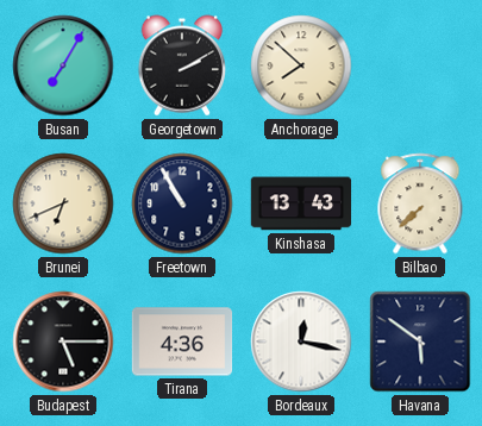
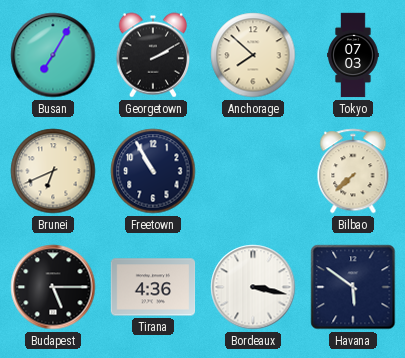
Tokyo: none -> 07:03
Kinshasa: 13:43 -> none
Bordeaux: 12:17 -> 3:17
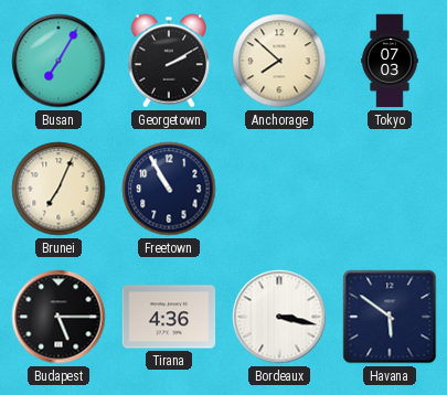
Brunei: 6:41 -> 7:04
Bilbao: 7:38 -> none
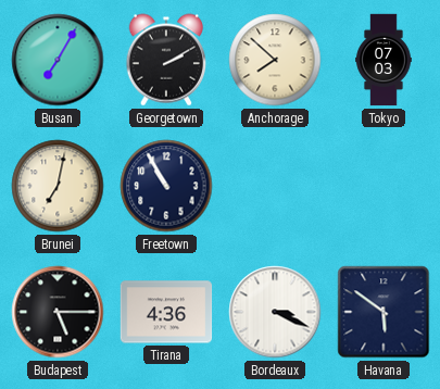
Brunei: 7:04 -> 7:02
Bordeaux: 3:17 -> 3:19
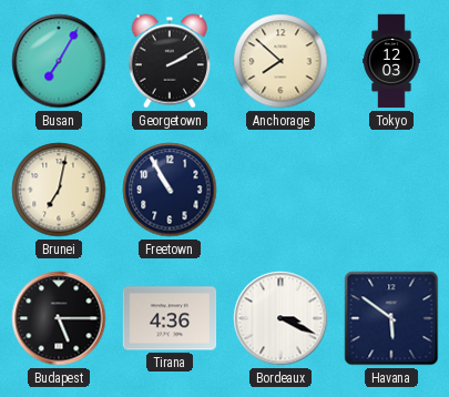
Tokyo: 07:03 -> 12:03
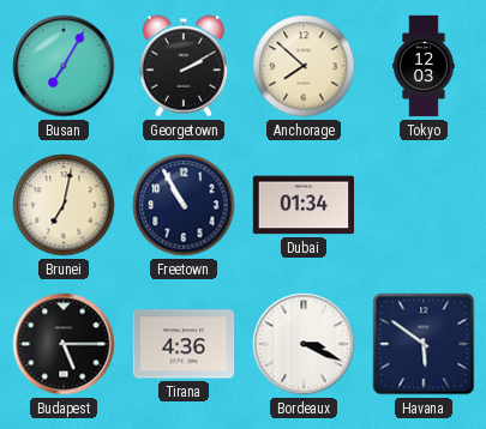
Dubai: none -> 01:34
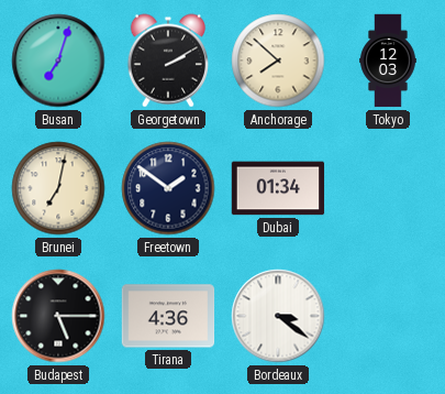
Busan: 7:05 -> 7:03
Freetown: 10:55 -> 1:51
Bordeaux: 3:19 -> 3:21
Havana: 5:51 -> none
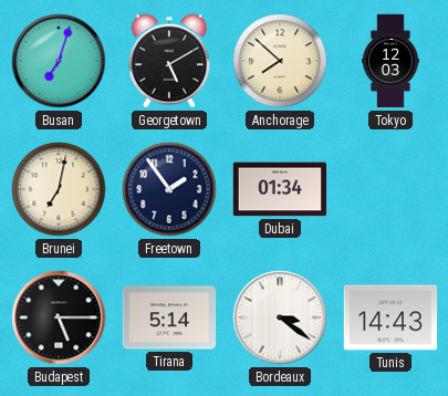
Georgetown: 2:10 -> 5:10
Freetown: 1:51 -> 1:54
Tirana: 4:36 -> 5:14
Tunis: none -> 14:43
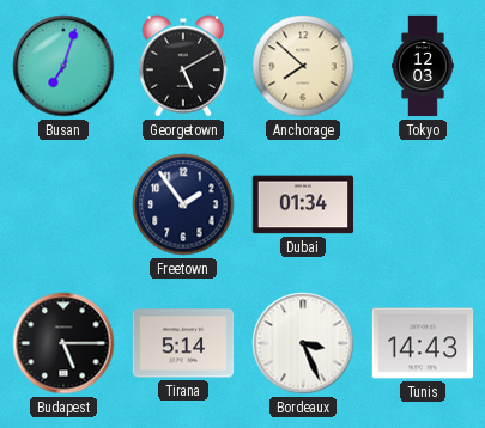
Brunei: 7:02 -> none
Bordeaux: 3:21 -> 3:26
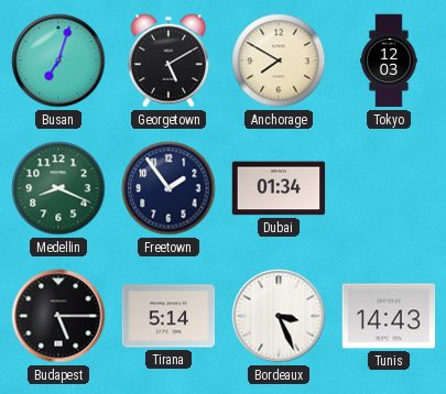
Anchorage: 7:52 -> 7:50
Medellin: none -> 8:19
